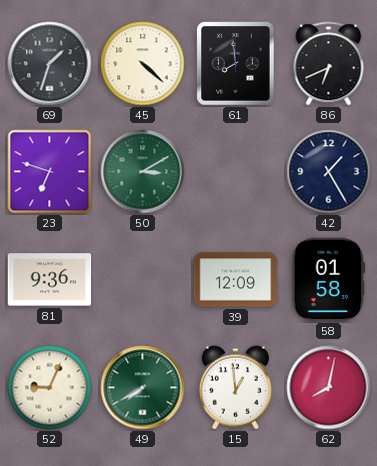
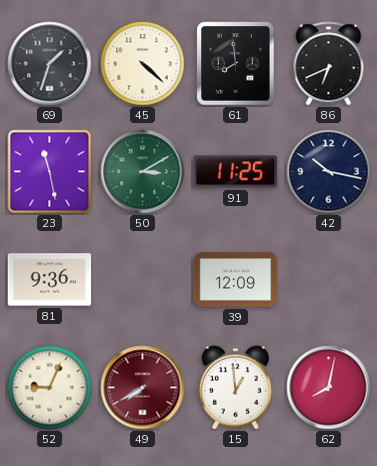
23: 6:48 -> 11:28
91: none -> 11:25
42: 1:25 -> 10:17
58: 01:58 -> none
49 dial: green -> burgundy
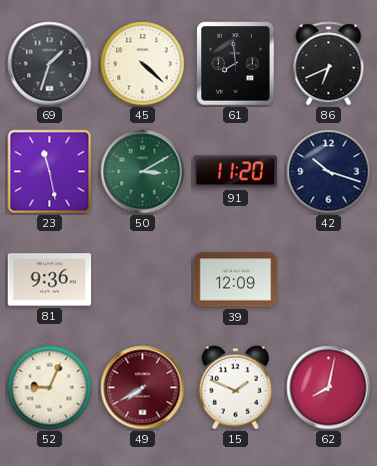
91: 11:25 -> 11:20
42: 10:17 -> 10:18
15: 12:59 -> 1:49
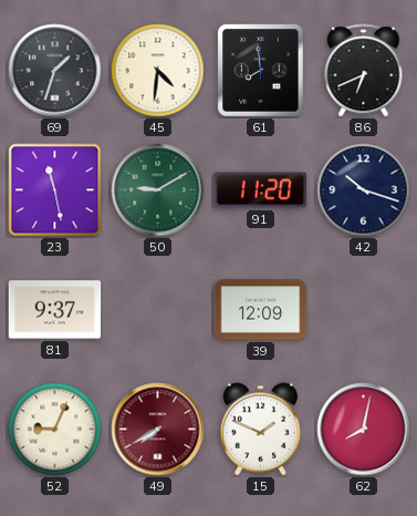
45: 4:22 -> 4:31
50: 3:10 -> 9:10
81: 9:36 -> 9:37
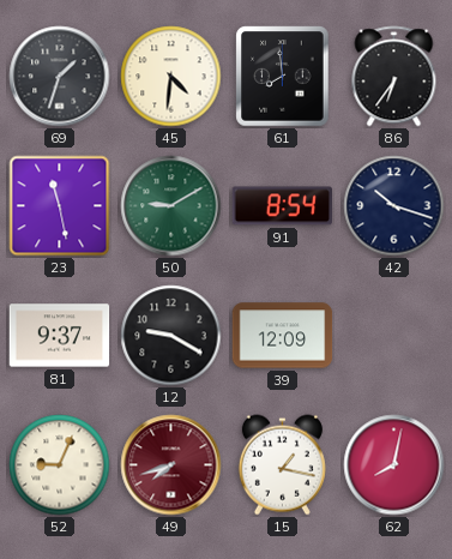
86: 6:41 -> 6:36
91: 11:20 -> 8:54
12: none -> 9:20
49: 7:40 -> 7:42
15: 1:49 -> 1:17
